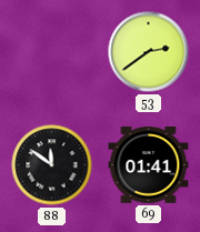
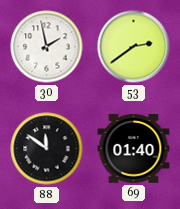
30: none -> 1:58
69: 01:41 -> 01:40
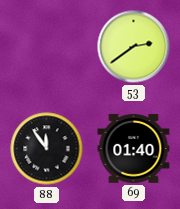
30: 1:58 -> none
88: 11:51 -> 11:54
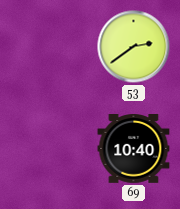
88: 11:54 -> none
69: 01:40 -> 10:40
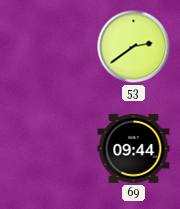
69: 10:40 -> 09:44
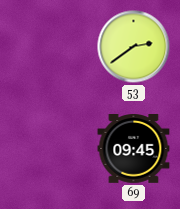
69: 09:44 -> 09:45
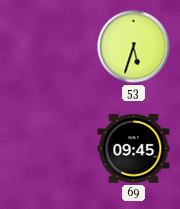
53: 2:39 -> 5:33
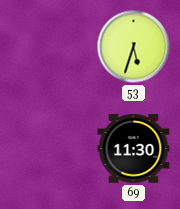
69: 09:45 -> 11:30
